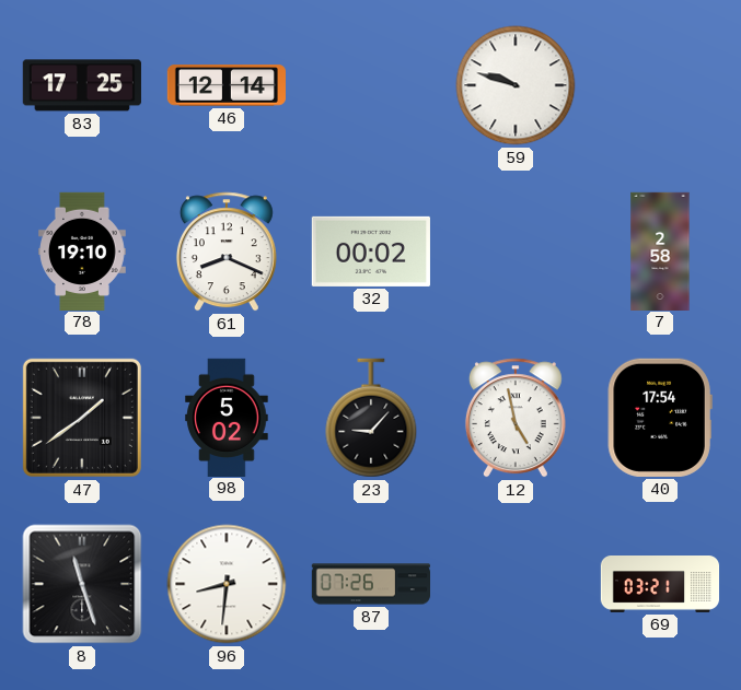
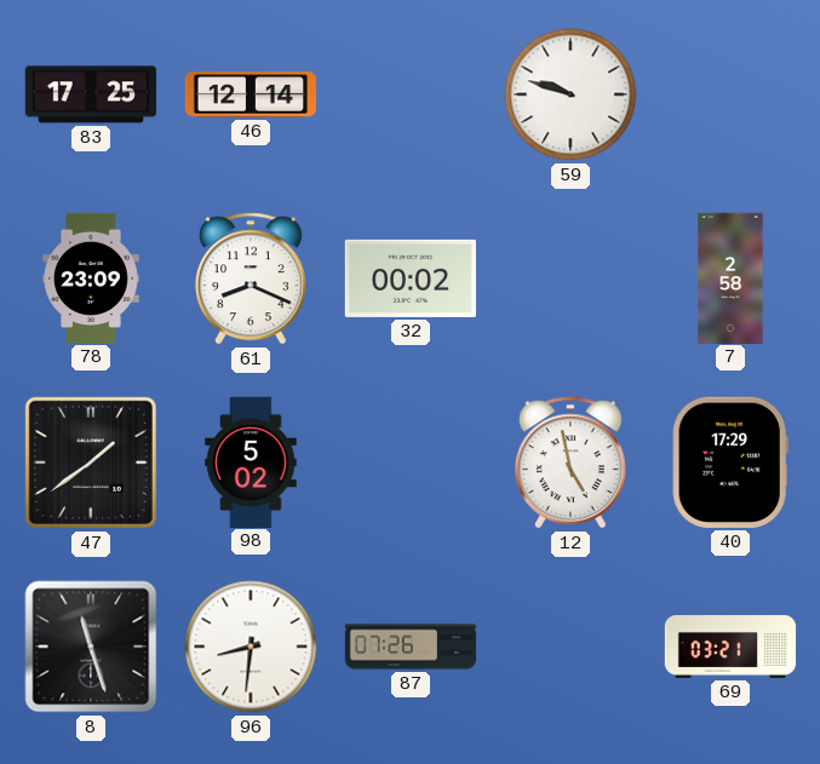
78: 19:10 -> 23:09
23: 9:07 -> none
40: 17:54 -> 17:29
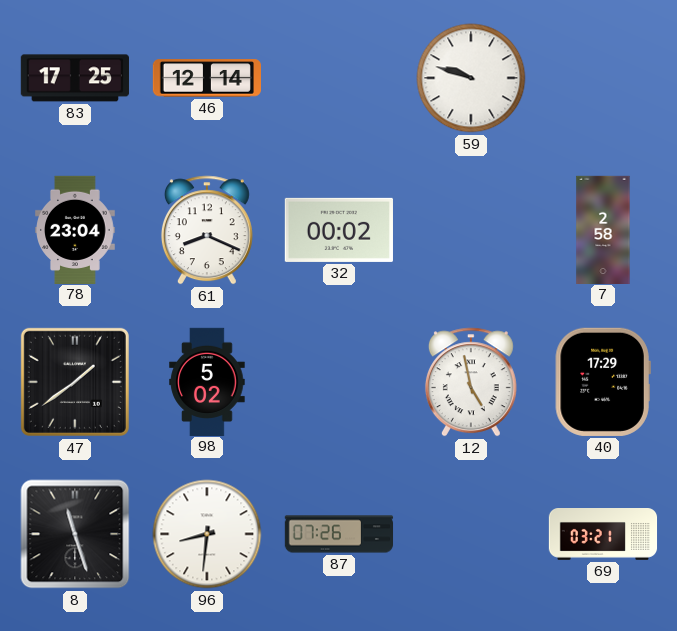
78: 23:09 -> 23:04
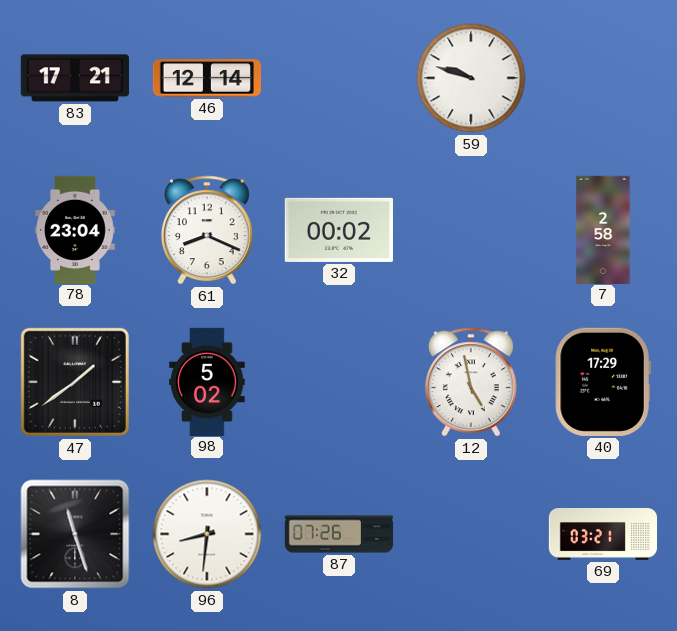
83: 17:25 -> 17:21
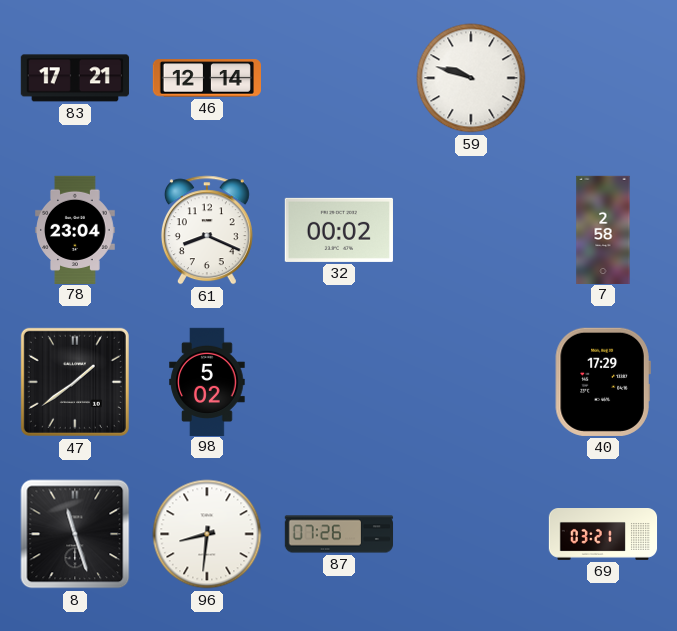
12: 4:58 -> none
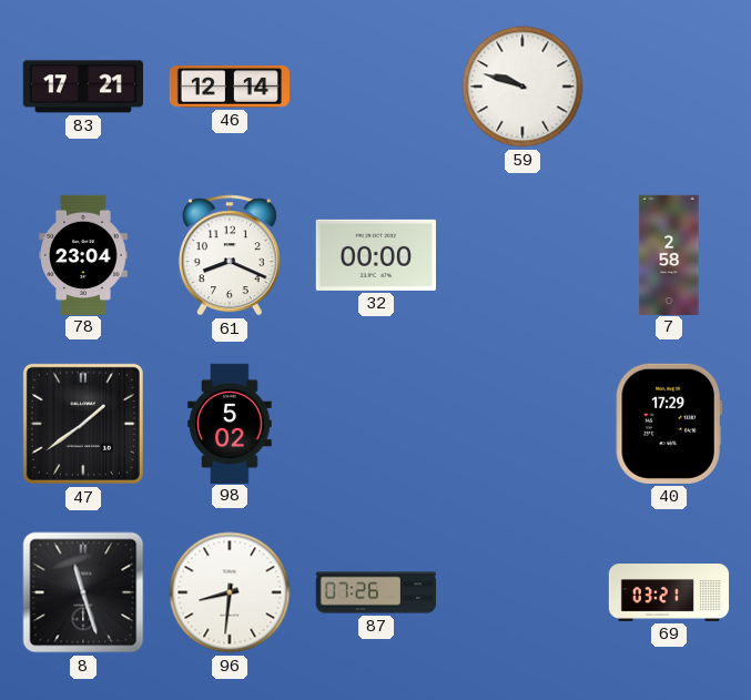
32: 00:02 -> 00:00
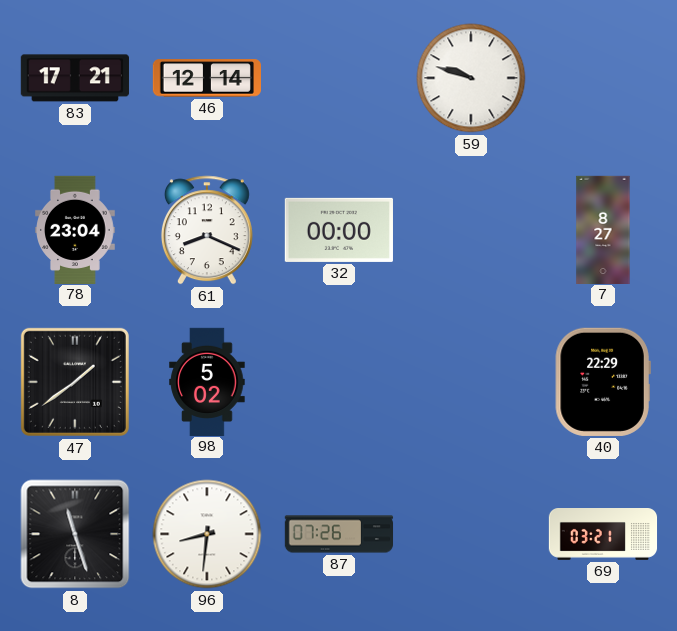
7: 2:58 -> 8:27
40: 17:29 -> 22:29
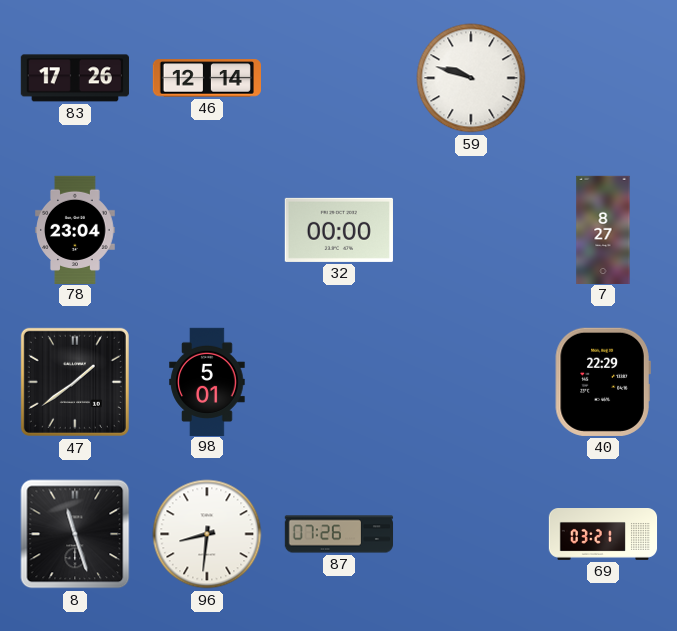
83: 17:21 -> 17:26
61: 8:19 -> none
98: 5:02 -> 5:01
